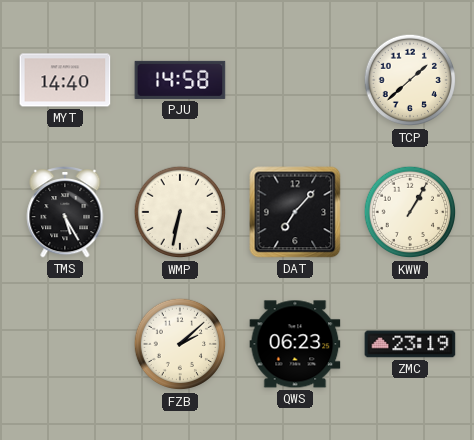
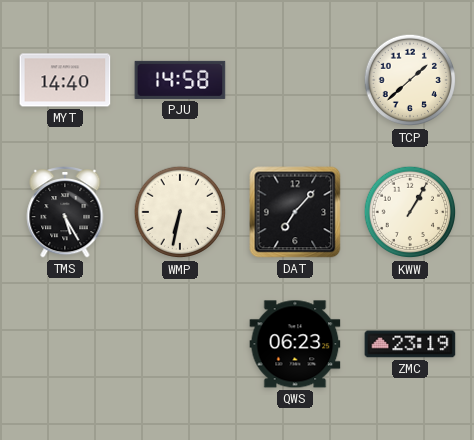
FZB: 2:08 -> none
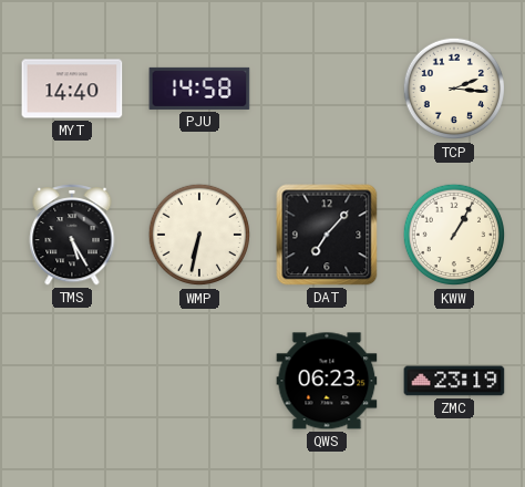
TCP: 1:38 -> 2:16
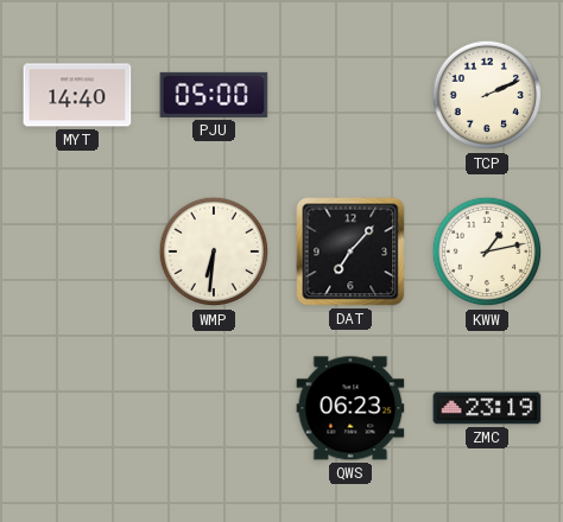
PJU: 14:58 -> 05:00
TCP: 2:16 -> 2:11
TMS: 5:25 -> none
WMP: 6:32 -> 6:31
KWW: 1:05 -> 1:13
